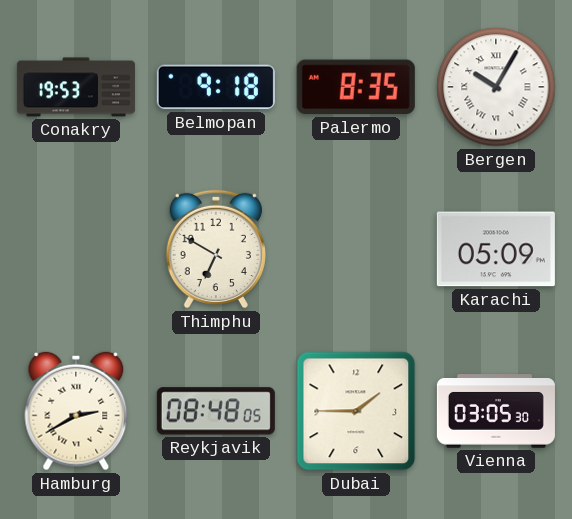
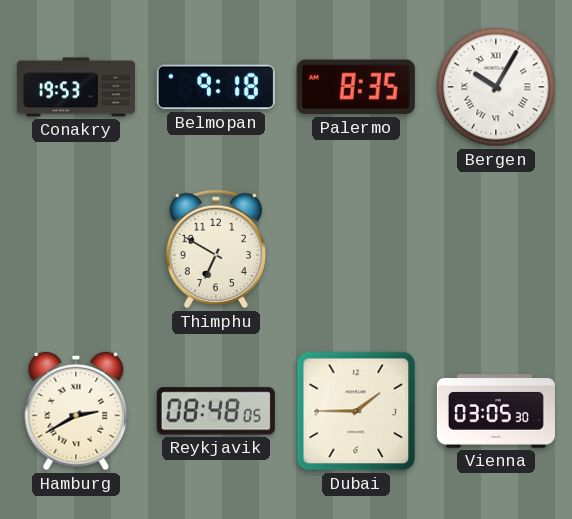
Karachi: 05:09 -> none
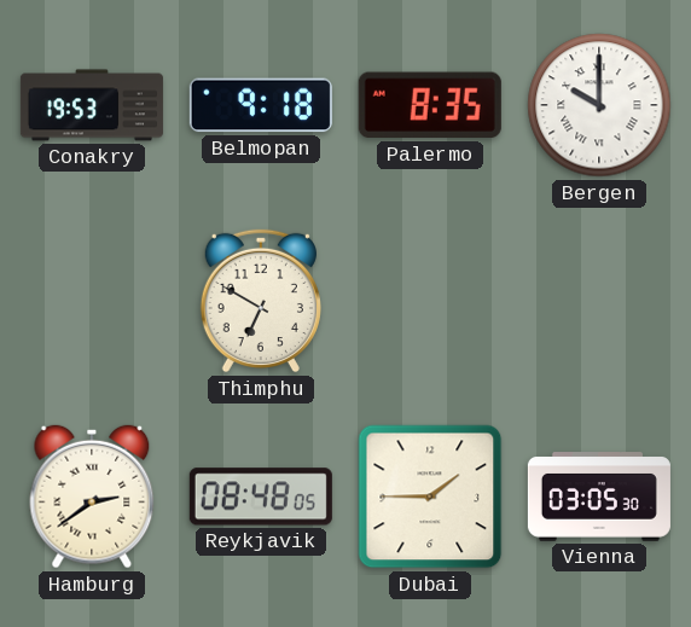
Bergen: 10:05 -> 10:00
Hamburg: 2:40 -> 2:39
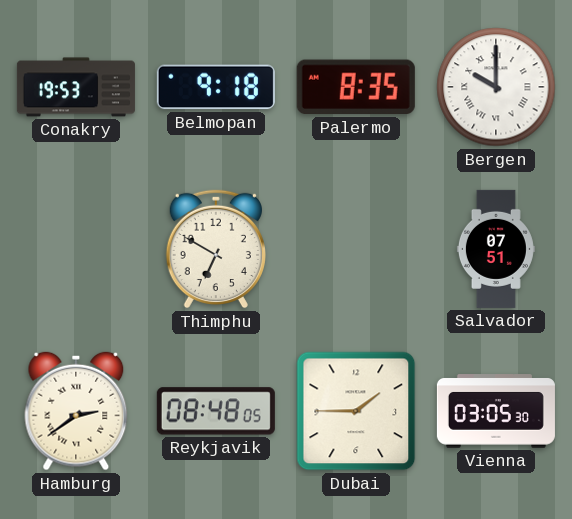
Salvador: none -> 07:51
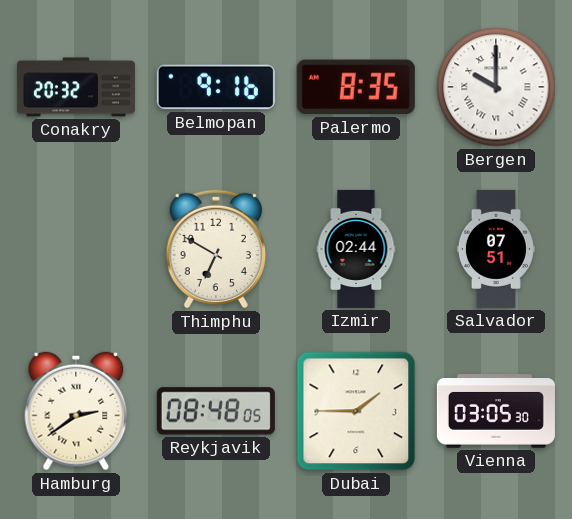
Conakry: 19:53 -> 20:32
Belmopan: 9:18 -> 9:16
Izmir: none -> 02:44
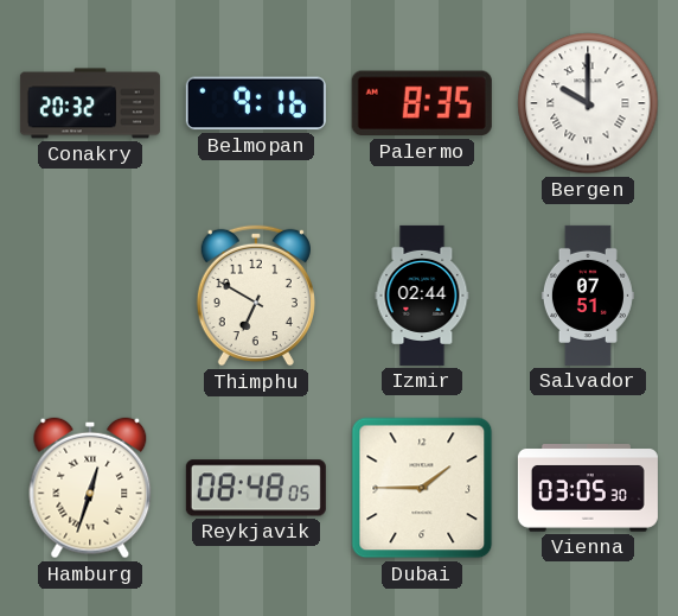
Hamburg: 2:39 -> 12:33
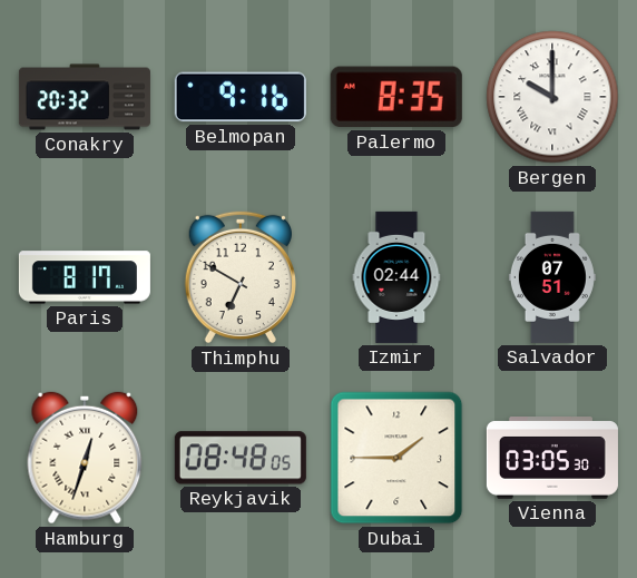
Paris: none -> 8:17
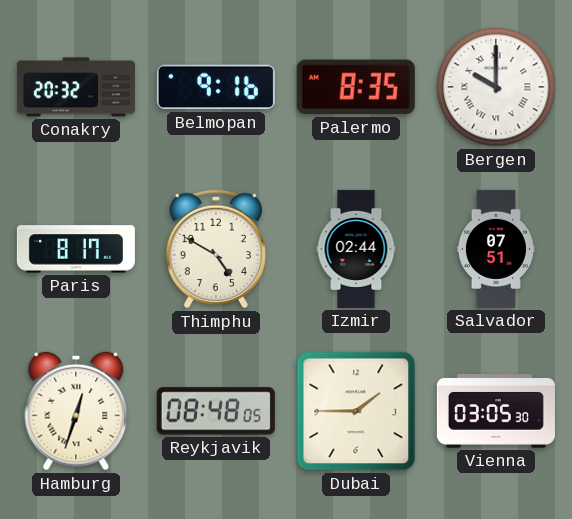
Thimphu: 6:50 -> 4:50
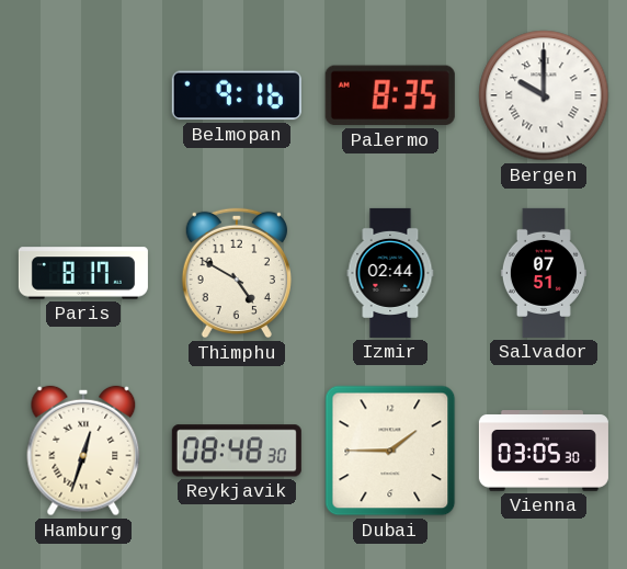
Conakry: 20:32 -> none
Reykjavik: 08:48:05 -> 08:48:30
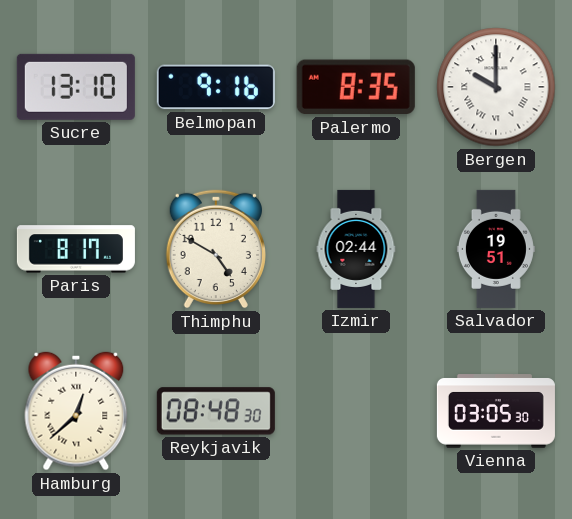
Sucre: none -> 13:10
Salvador: 07:51 -> 19:51
Hamburg: 12:33 -> 12:38
Dubai: 1:45 -> none
